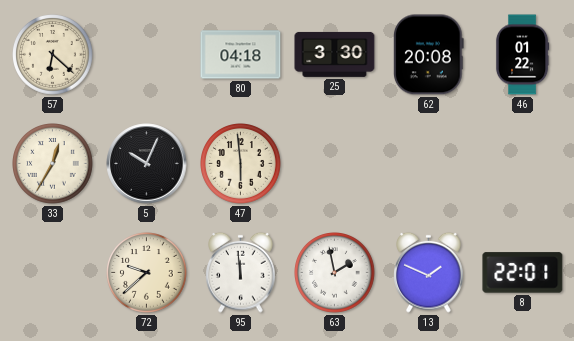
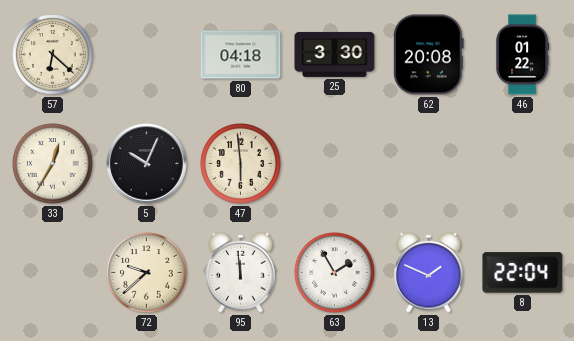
63: 1:58 -> 1:55
8: 22:01 -> 22:04
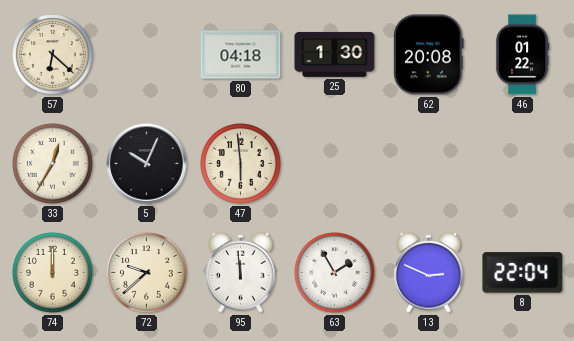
25: 3:30 -> 1:30
74: none -> 12:00
13: 1:49 -> 2:49
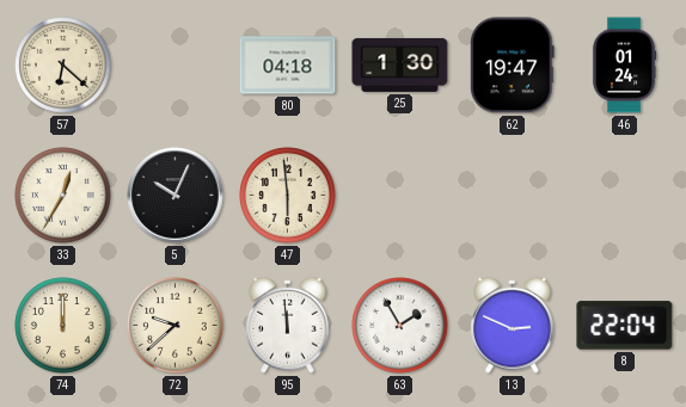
62: 20:08 -> 19:47
46: 01:22 -> 01:24
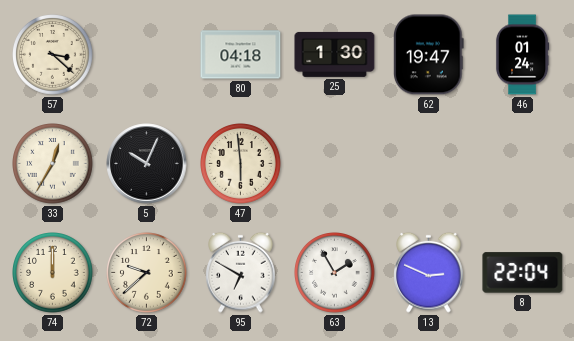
57: 6:22 -> 3:22
95: 11:59 -> 6:50
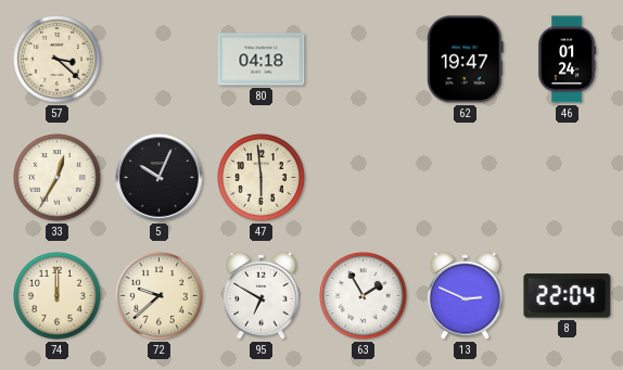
25: 1:30 -> none
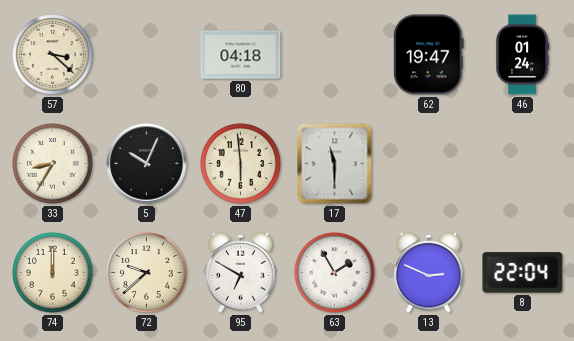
33: 12:35 -> 8:35
17: none -> 11:30
